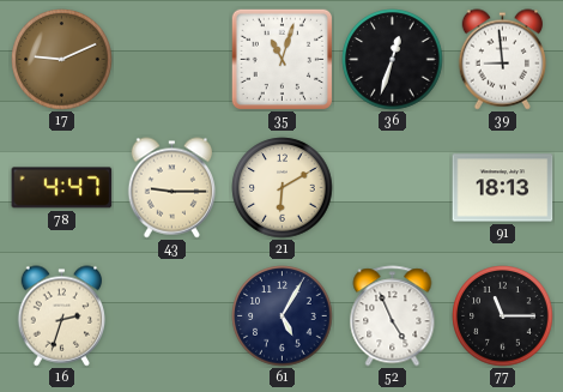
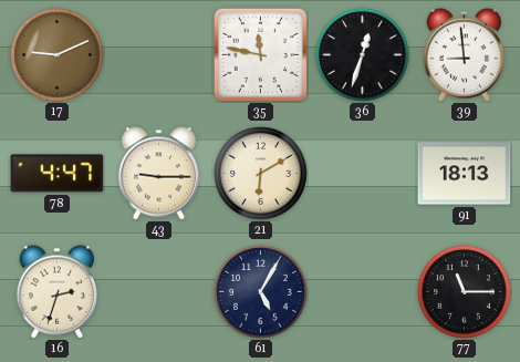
35: 11:03 -> 11:47
52: 4:56 -> none
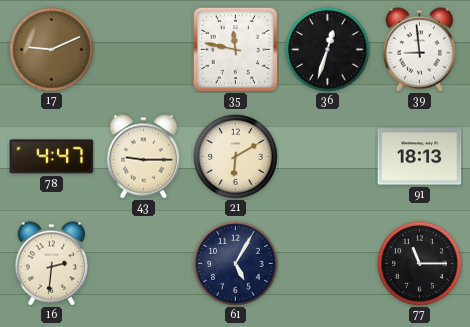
16: 2:33 -> 2:31
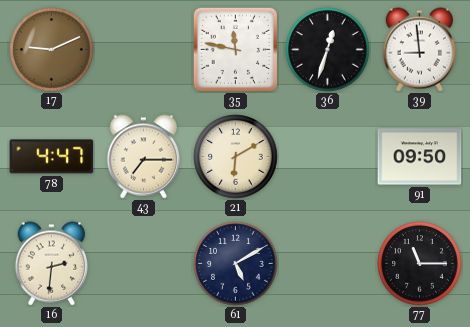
43: 9:15 -> 7:15
91: 18:13 -> 09:50
61: 5:05 -> 5:10
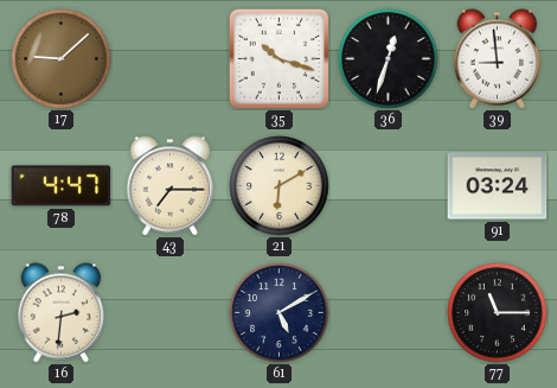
17: 9:11 -> 9:08
35: 11:47 -> 10:18
91: 09:50 -> 03:24
